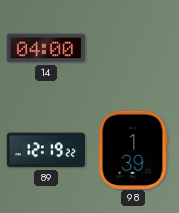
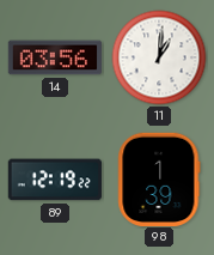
14: 04:00 -> 03:56
11: none -> 1:01
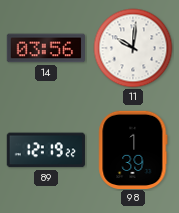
11: 1:01 -> 10:01
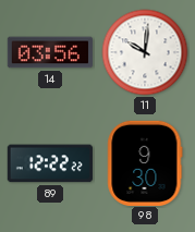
89: 12:19 -> 12:22
98: 1:39 -> 9:30
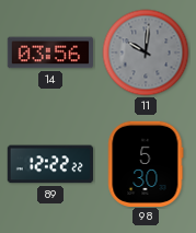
11 dial: white -> grey
98: 9:30 -> 5:30
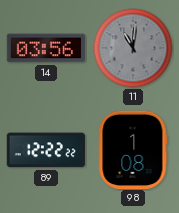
11: 10:01 -> 11:01
98: 5:30 -> 1:08
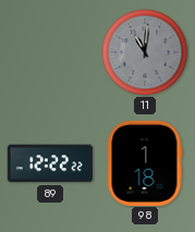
14: 03:56 -> none
98: 1:08 -> 1:18
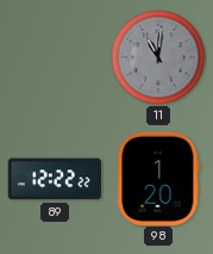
98: 1:18 -> 1:20
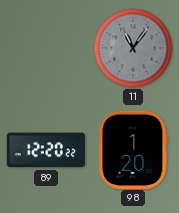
11: 11:01 -> 11:06
89: 12:22 -> 12:20
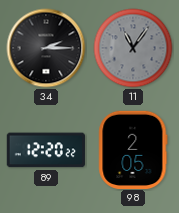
34: none -> 2:15
98: 1:20 -> 2:05
